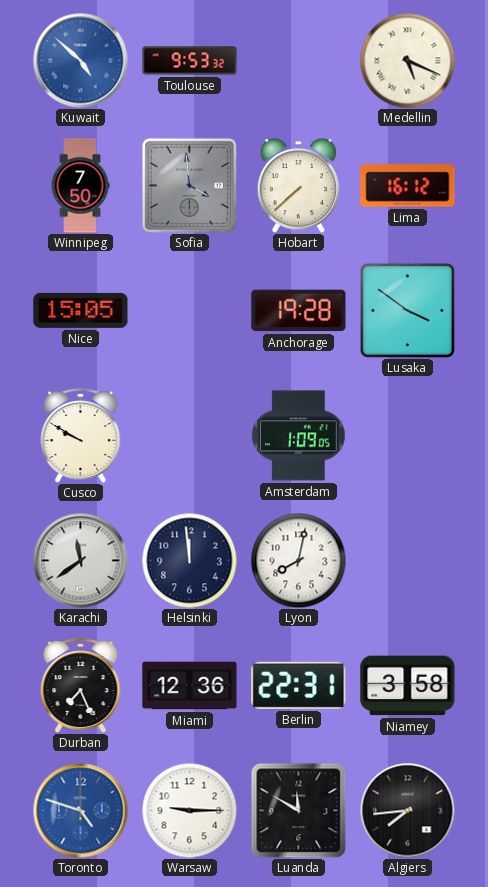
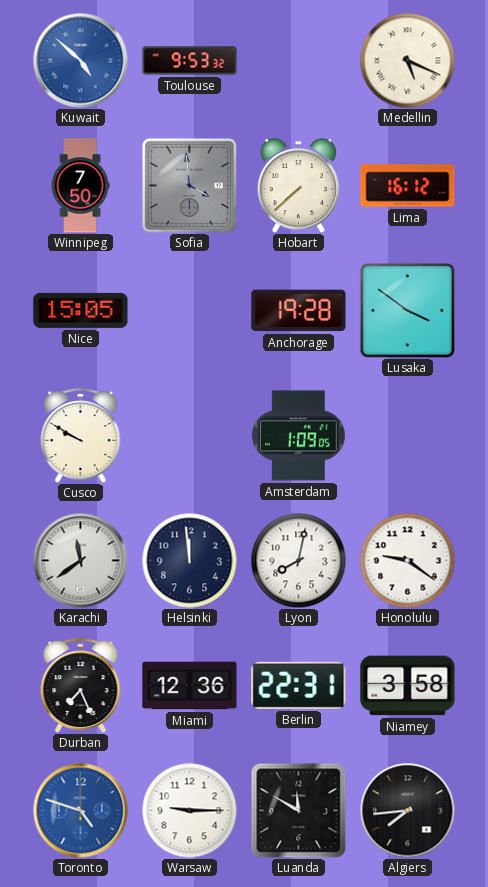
Honolulu: none -> 9:21
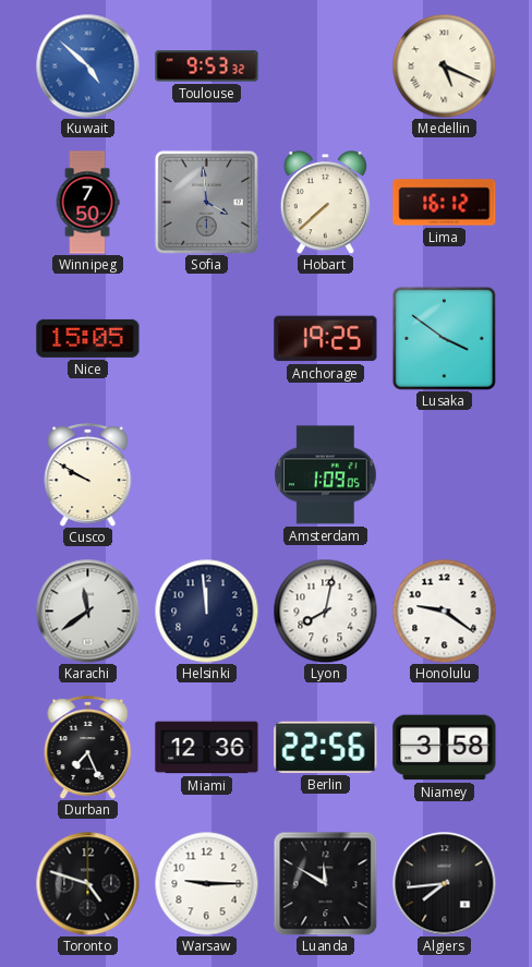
Anchorage: 19:28 -> 19:25
Berlin: 22:31 -> 22:56
Toronto dial: blue -> black
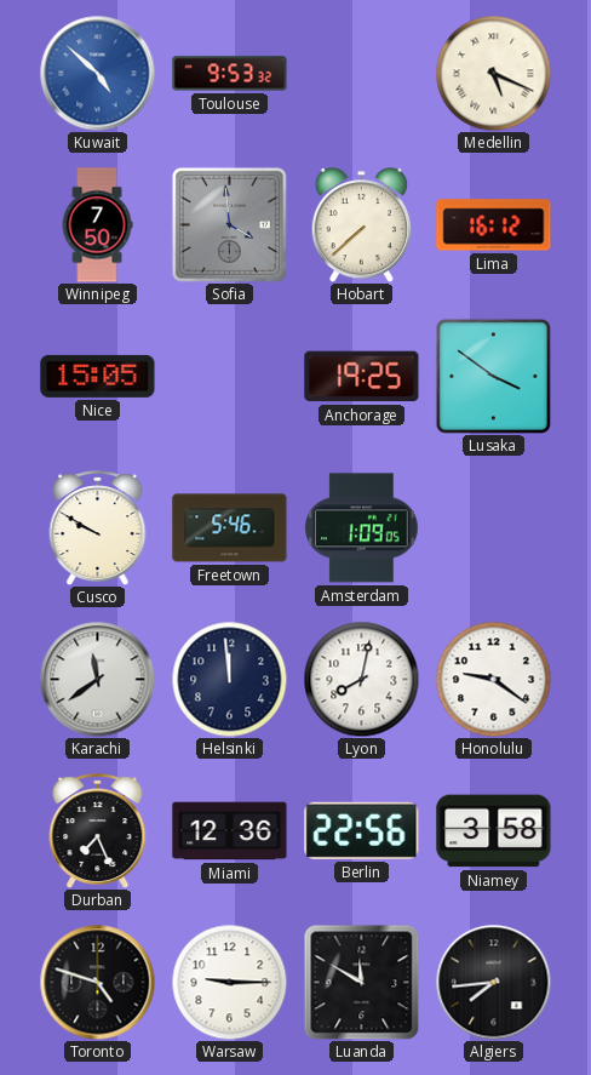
Freetown: none -> 5:46
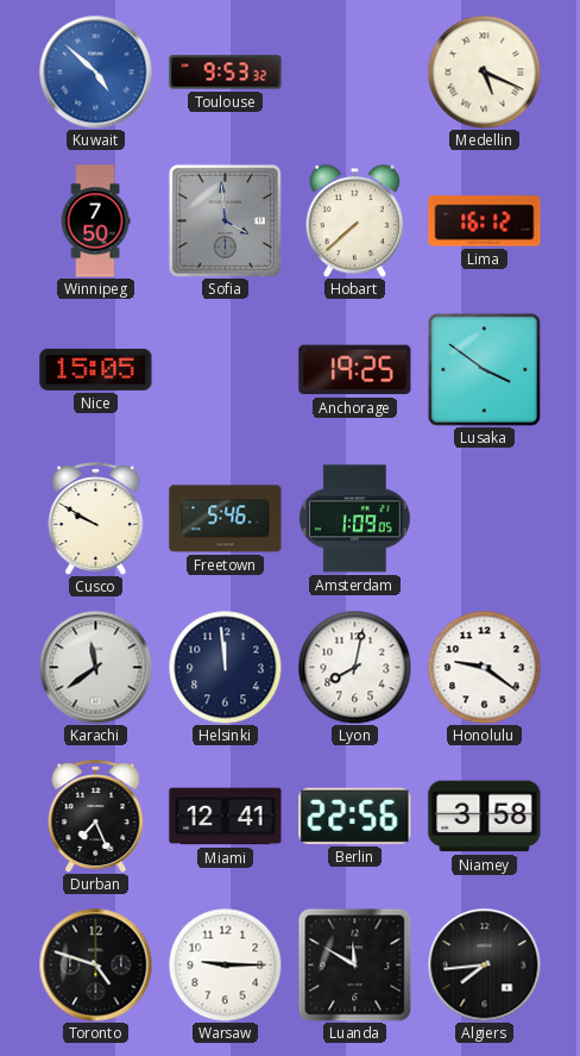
Miami: 12:36 -> 12:41
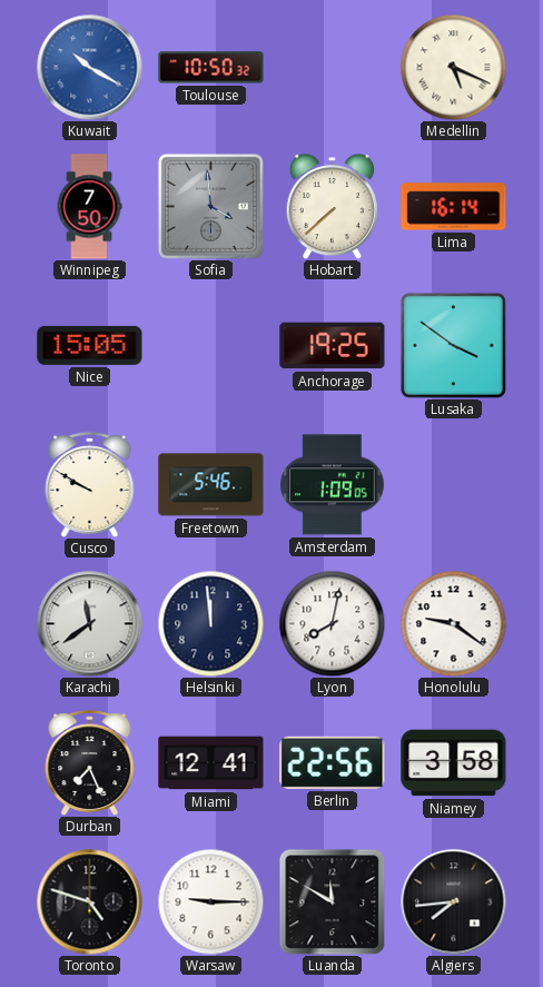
Kuwait: 4:52 -> 10:20
Toulouse: 9:53 -> 10:50
Lima: 16:12 -> 16:14
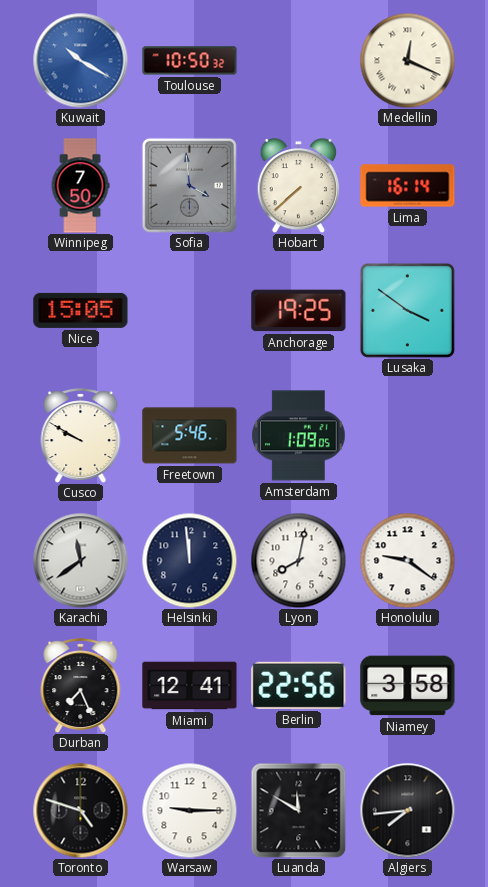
Medellin: 5:19 -> 12:19
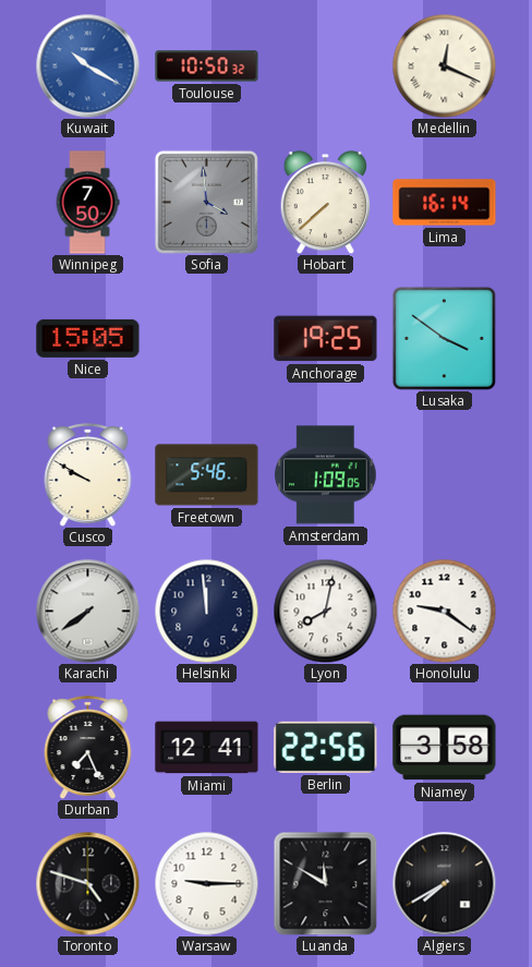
Karachi: 11:39 -> 7:39
Algiers: 7:44 -> 7:40
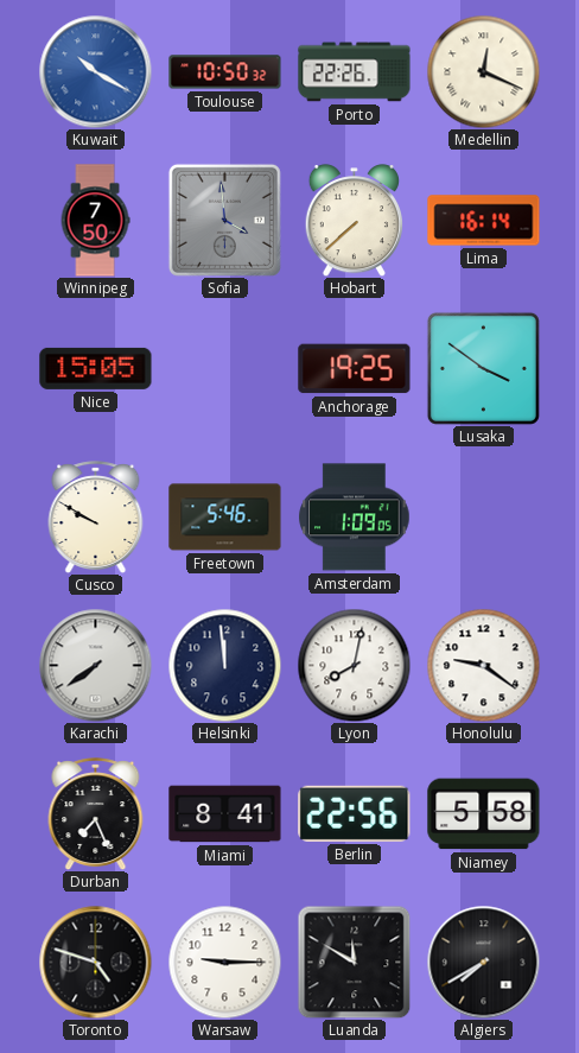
Porto: none -> 22:26
Miami: 12:41 -> 8:41
Niamey: 3:58 -> 5:58
